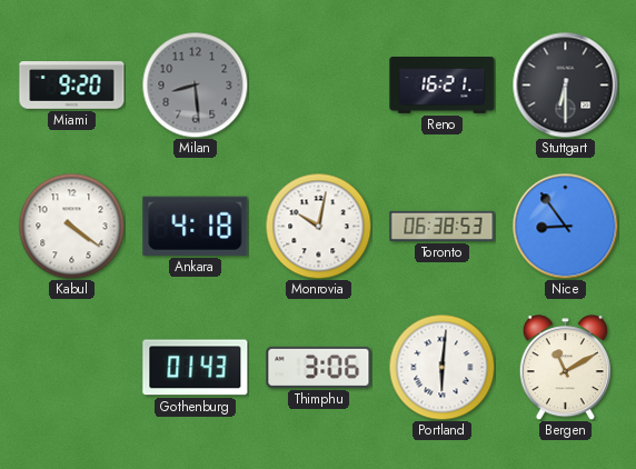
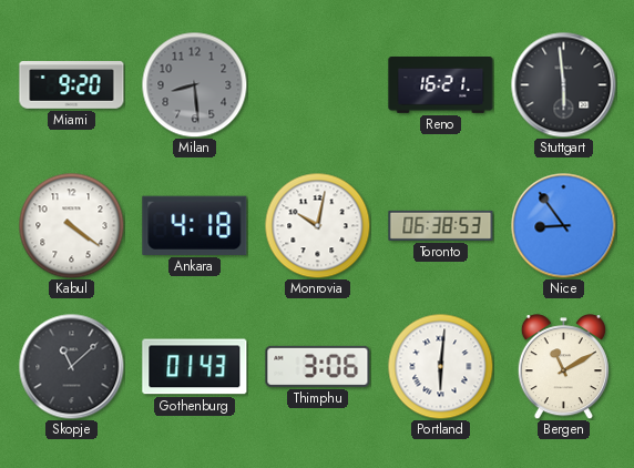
Stuttgart: 6:30 -> 5:59
Skopje: none -> 11:08
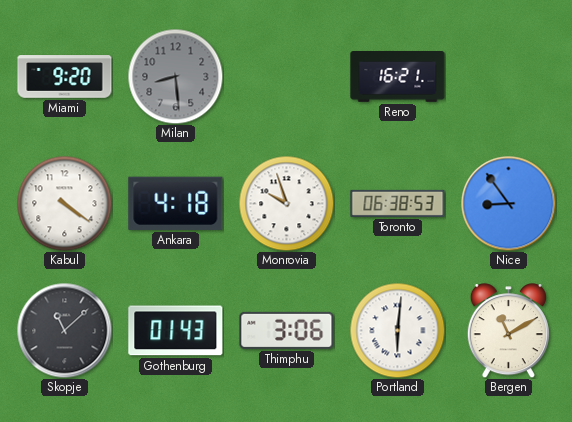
Stuttgart: 5:59 -> none
Monrovia: 10:02 -> 9:57
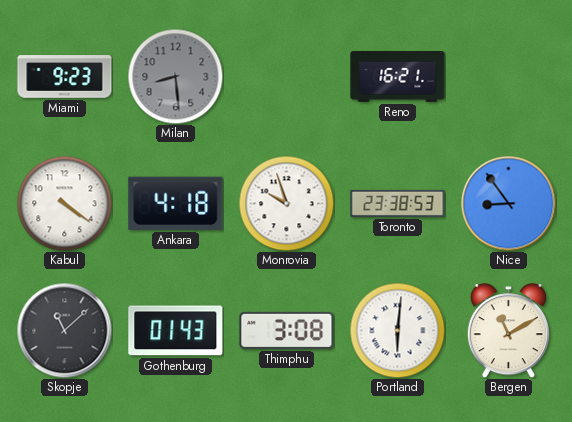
Miami: 9:20 -> 9:23
Toronto: 06:38 -> 23:38
Thimphu: 3:06 -> 3:08
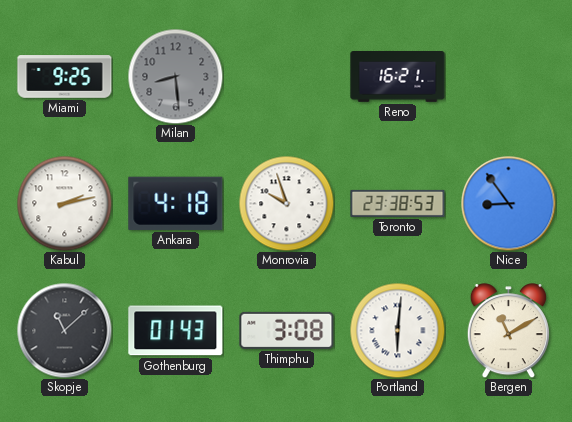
Miami: 9:23 -> 9:25
Kabul: 4:21 -> 2:13
